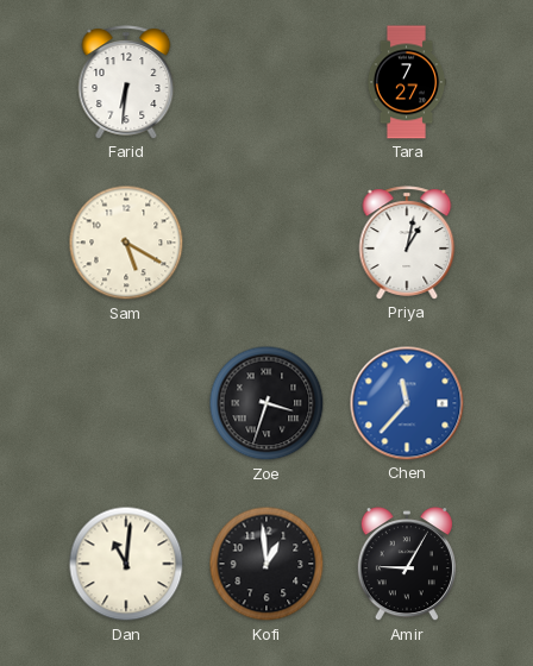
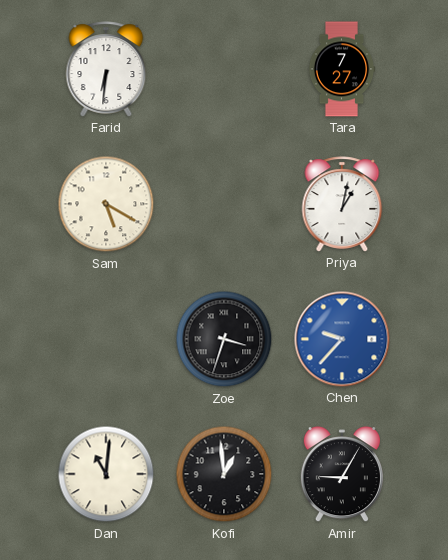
Chen: 11:37 -> 9:37
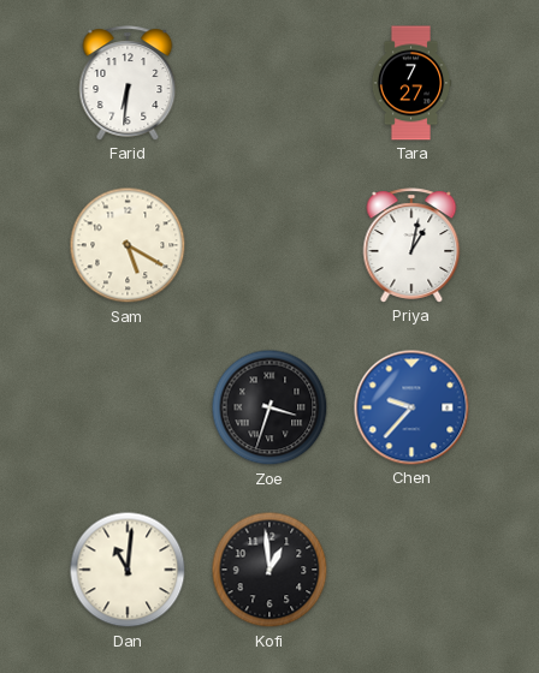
Amir: 9:05 -> none
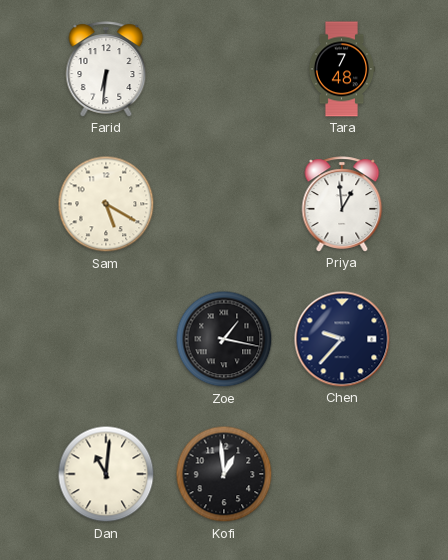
Tara: 7:27 -> 7:48
Priya: 1:02 -> 12:59
Zoe: 3:33 -> 1:17
Chen dial: blue -> navy
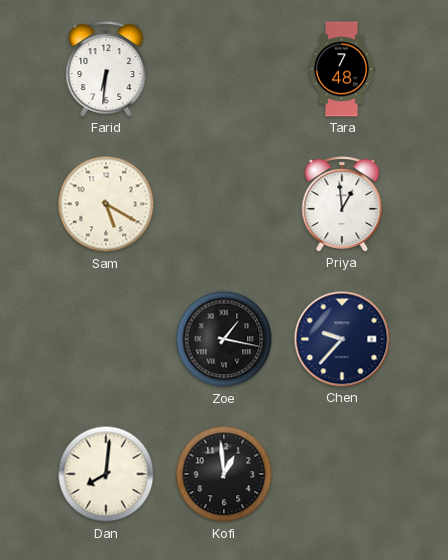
Dan: 11:01 -> 8:01
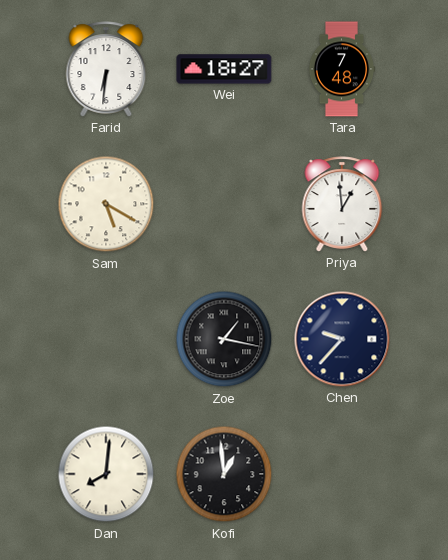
Wei: none -> 18:27
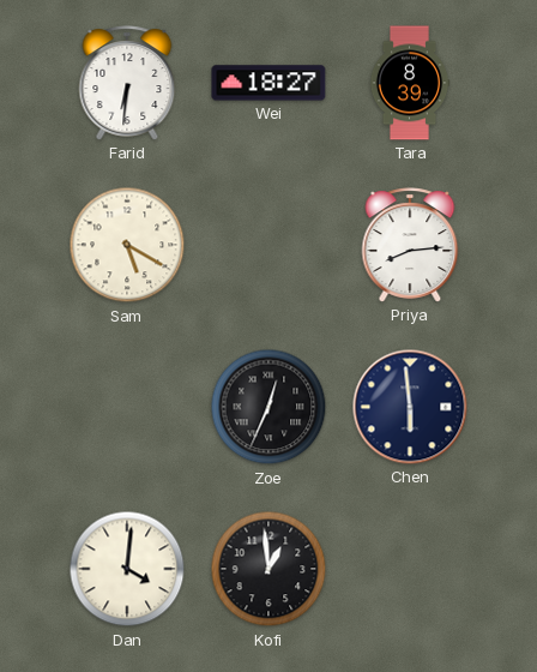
Tara: 7:48 -> 8:39
Priya: 12:59 -> 8:14
Zoe: 1:17 -> 12:34
Chen: 9:37 -> 5:59
Dan: 8:01 -> 4:01
